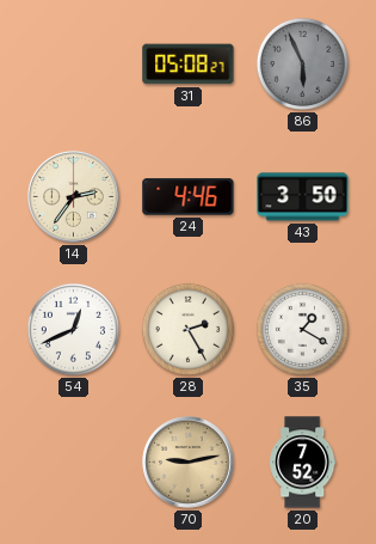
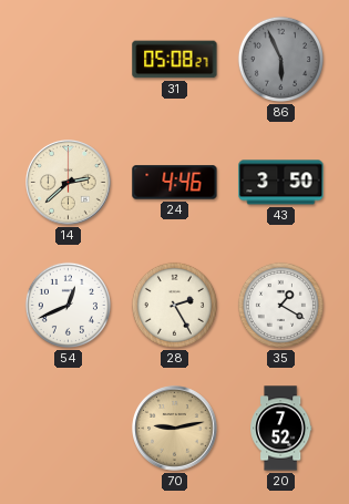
14: 2:36 -> 2:38
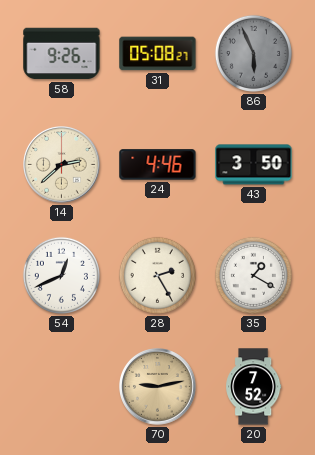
58: none -> 9:26
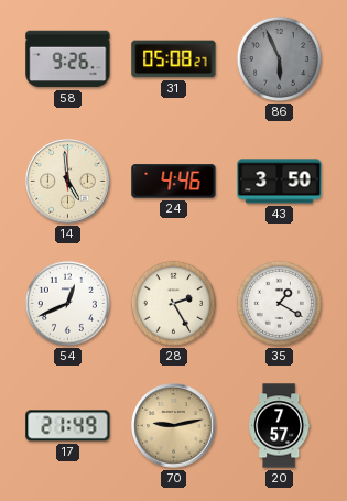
14: 2:38 -> 4:59
17: none -> 21:49
20: 7:52 -> 7:57
